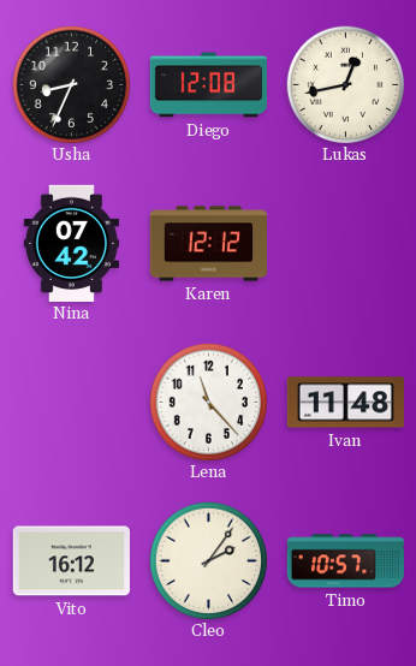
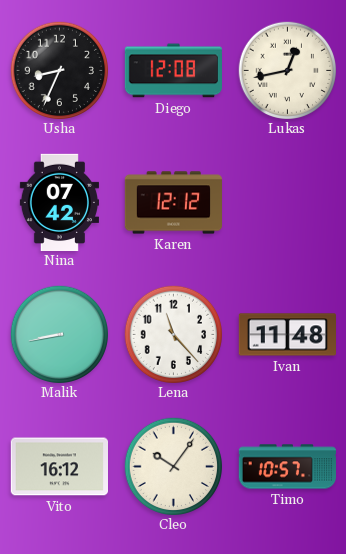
Malik: none -> 8:43
Cleo: 2:06 -> 10:06
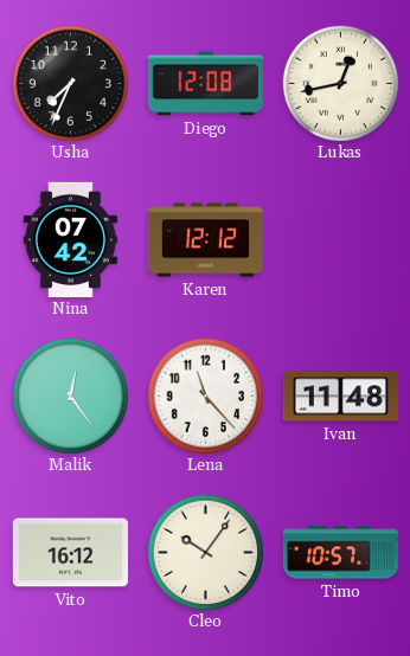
Usha: 8:34 -> 7:34
Malik: 8:43 -> 12:24
